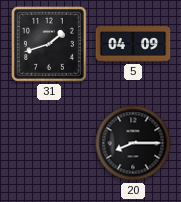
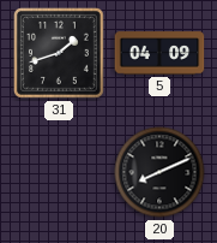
20: 8:15 -> 8:11
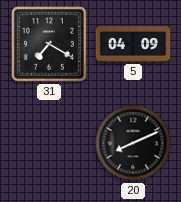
31: 1:42 -> 7:20
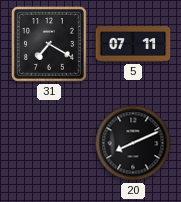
5: 04:09 -> 07:11
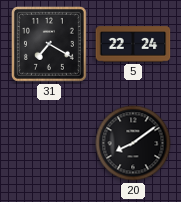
5: 07:11 -> 22:24
20: 8:11 -> 8:09
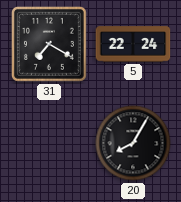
20: 8:09 -> 8:05
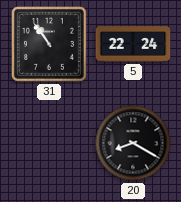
31: 7:20 -> 10:54
20: 8:05 -> 8:20
